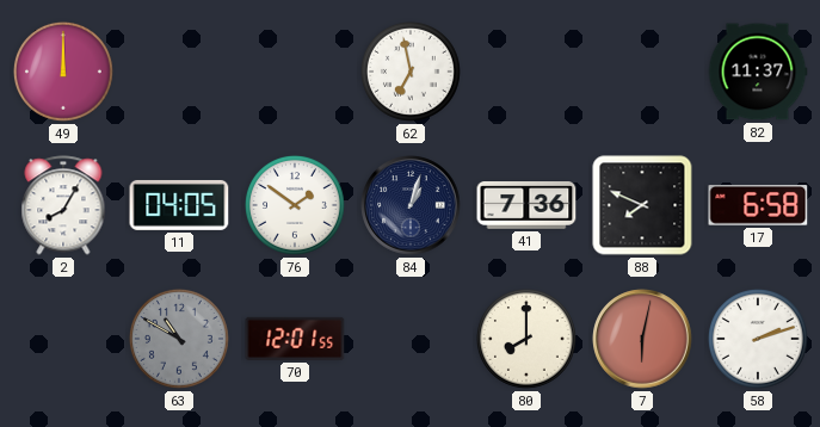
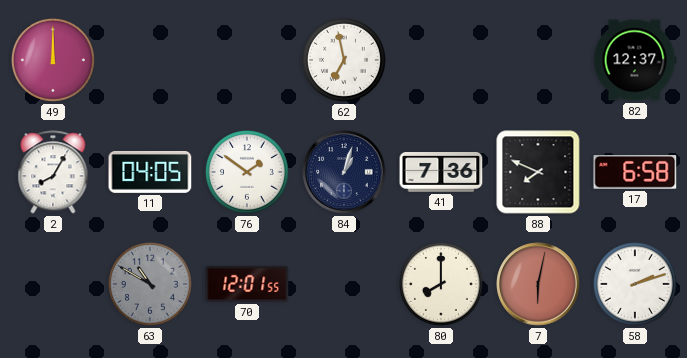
82: 11:37 -> 12:37
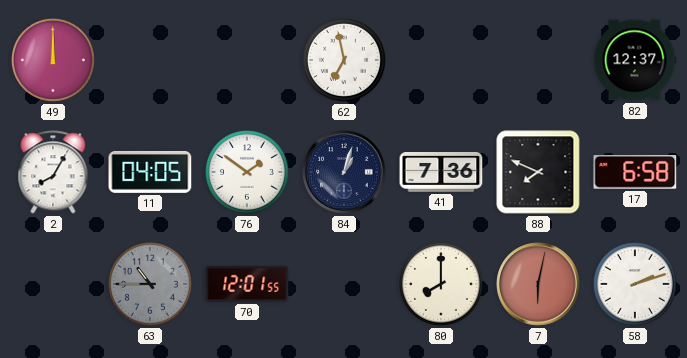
63: 10:50 -> 10:45
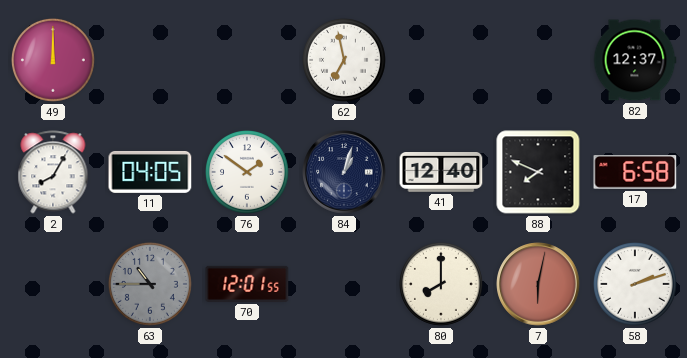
41: 7:36 -> 12:40
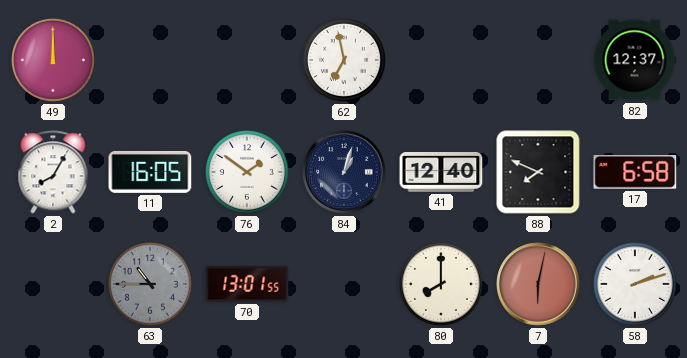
11: 04:05 -> 16:05
70: 12:01 -> 13:01
